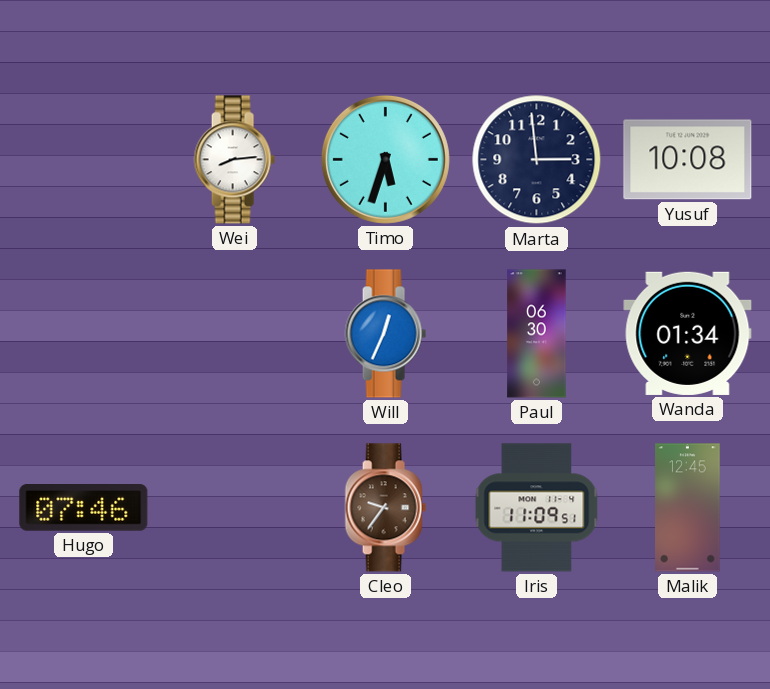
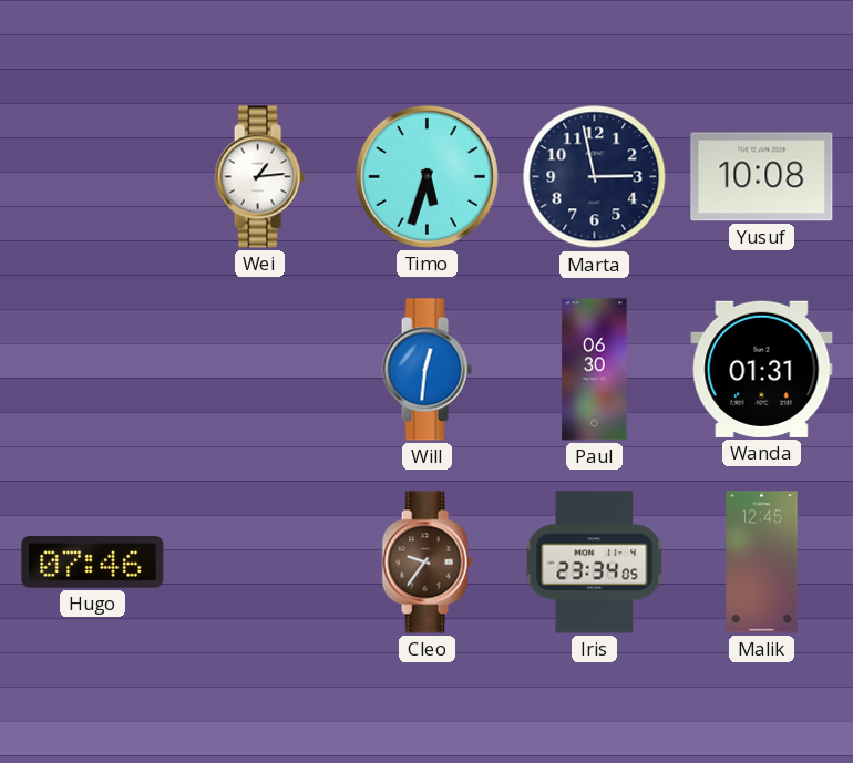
Wei: 8:14 -> 1:14
Marta: 2:59 -> 2:58
Will: 12:34 -> 12:31
Wanda: 01:34 -> 01:31
Iris: 11:09 -> 23:34
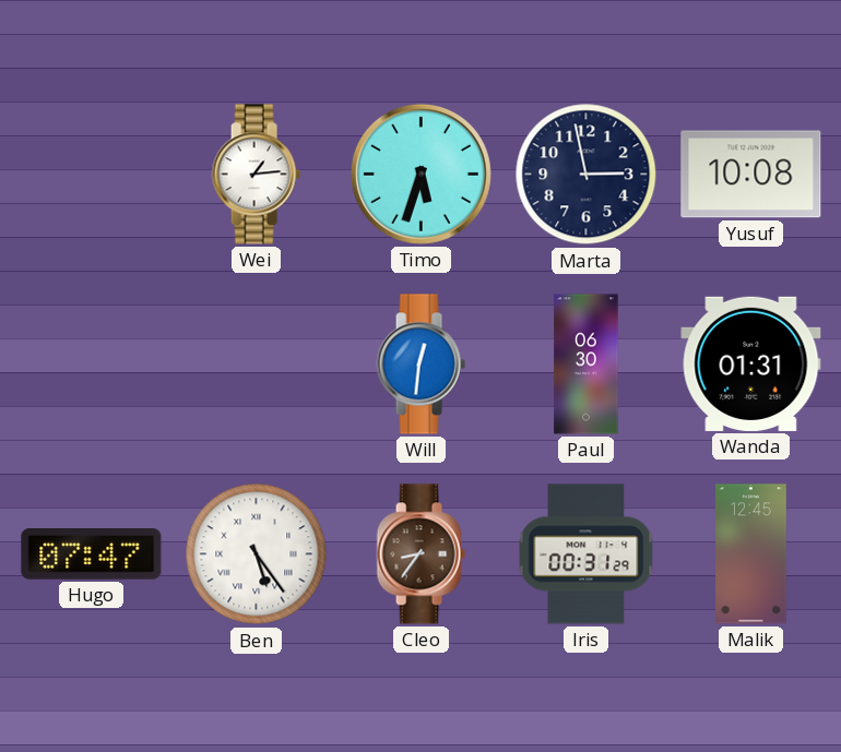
Hugo: 07:46 -> 07:47
Ben: none -> 5:24
Cleo: 9:36 -> 8:36
Iris: 23:34 -> 00:31
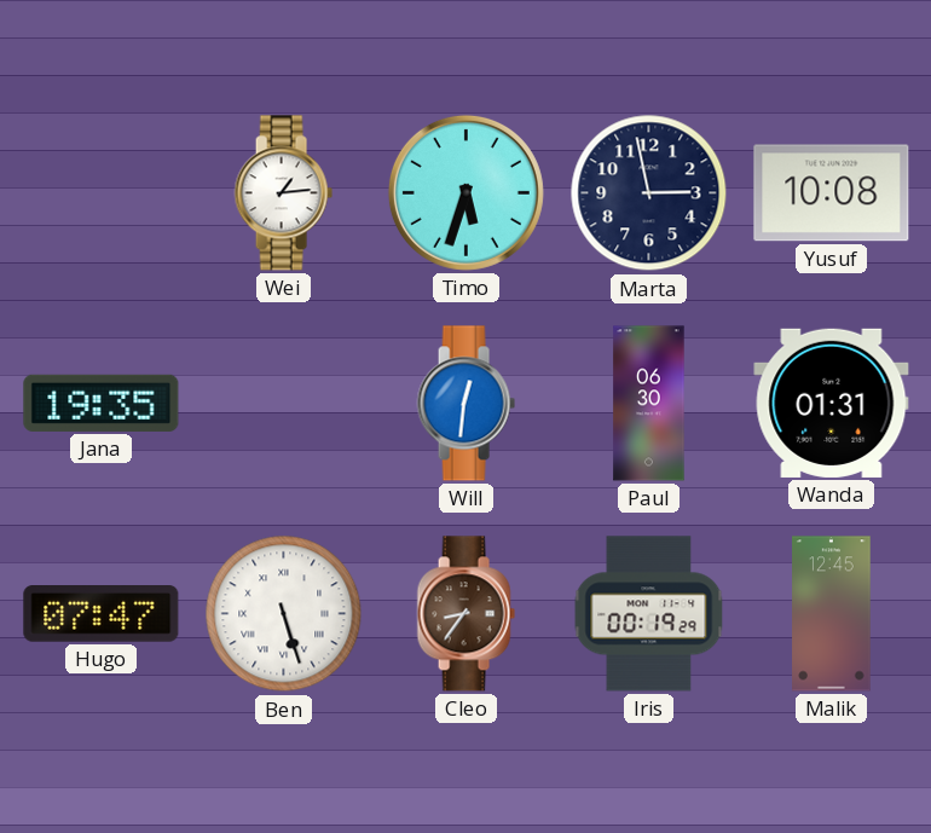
Jana: none -> 19:35
Ben: 5:24 -> 5:27
Iris: 00:31 -> 00:19
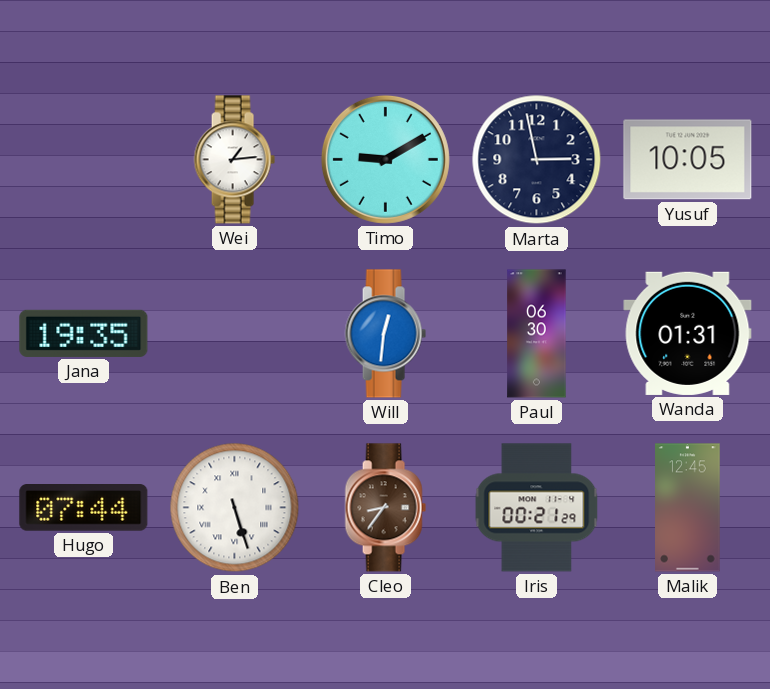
Timo: 5:33 -> 9:10
Yusuf: 10:08 -> 10:05
Hugo: 07:47 -> 07:44
Iris: 00:19 -> 00:21
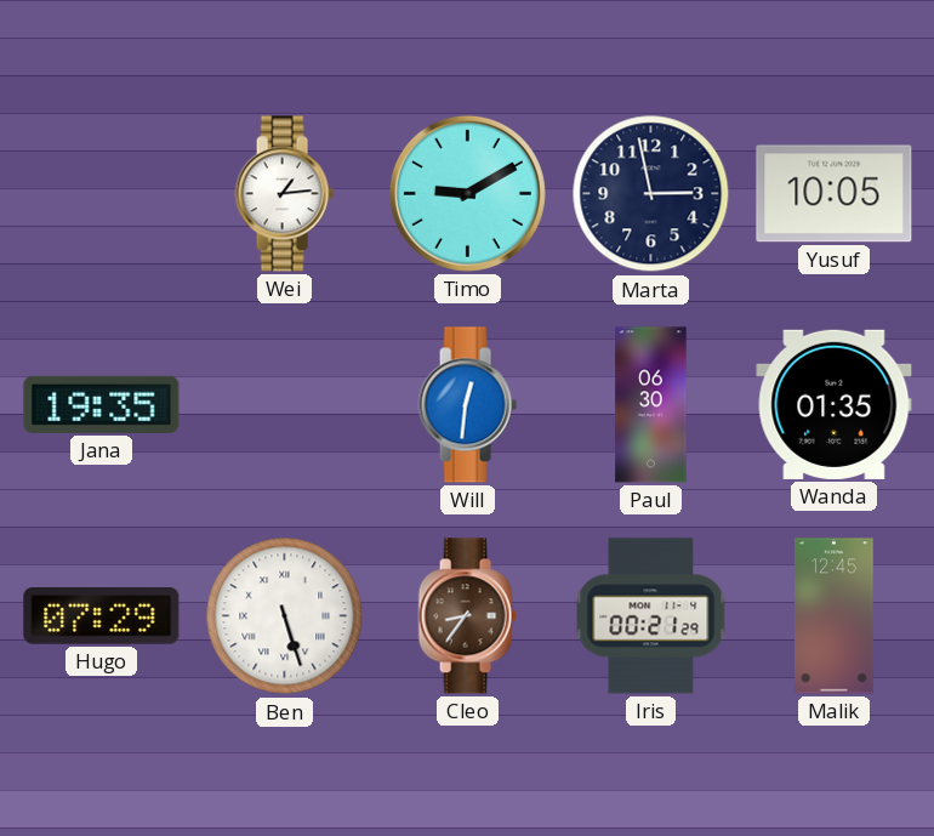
Wanda: 01:31 -> 01:35
Hugo: 07:44 -> 07:29
